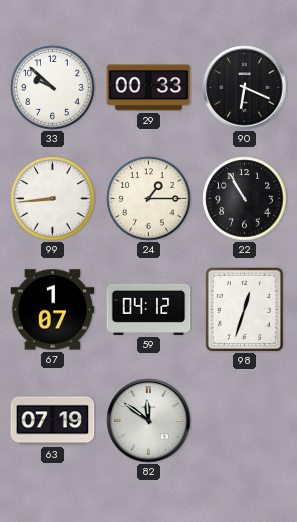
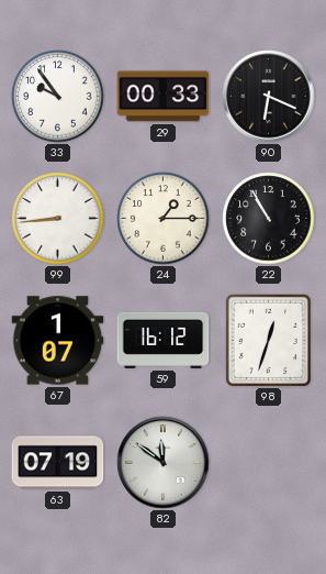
33: 9:52 -> 9:54
59: 04:12 -> 16:12
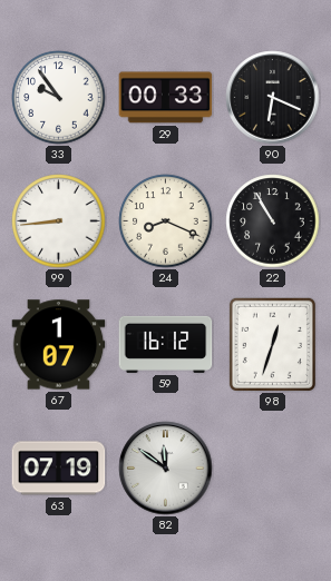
24: 1:15 -> 8:19
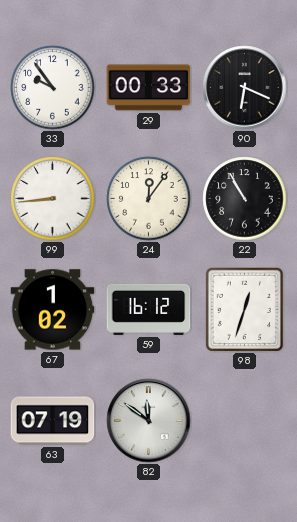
24: 8:19 -> 12:06
67: 1:07 -> 1:02
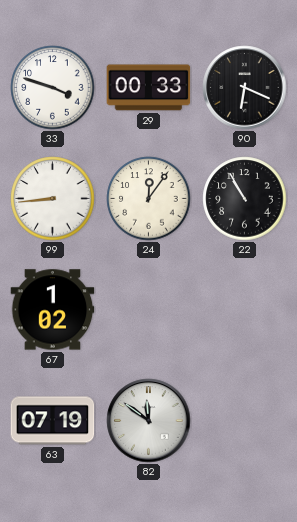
33: 9:54 -> 3:48
59: 16:12 -> none
98: 12:33 -> none
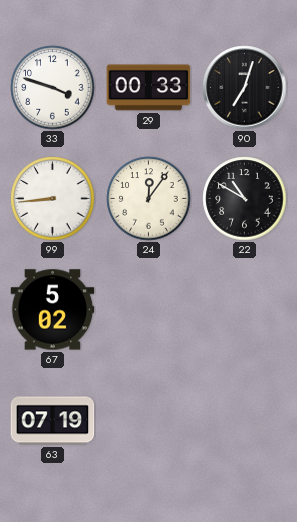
90: 6:19 -> 7:03
22: 10:55 -> 10:50
67: 1:02 -> 5:02
82: 11:51 -> none
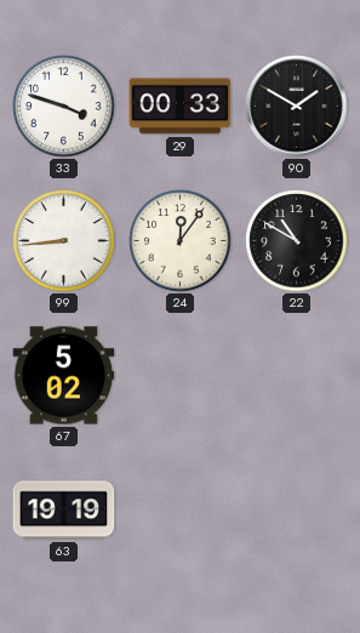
90: 7:03 -> 1:50
63: 07:19 -> 19:19
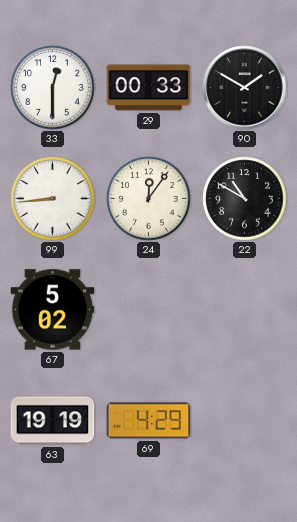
33: 3:48 -> 12:30
69: none -> 4:29
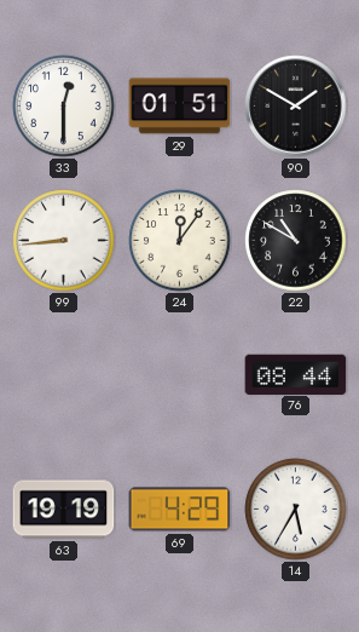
29: 00:33 -> 01:51
67: 5:02 -> none
76: none -> 08:44
14: none -> 5:35
